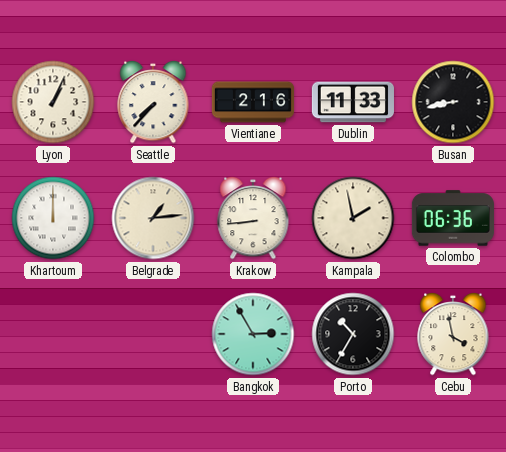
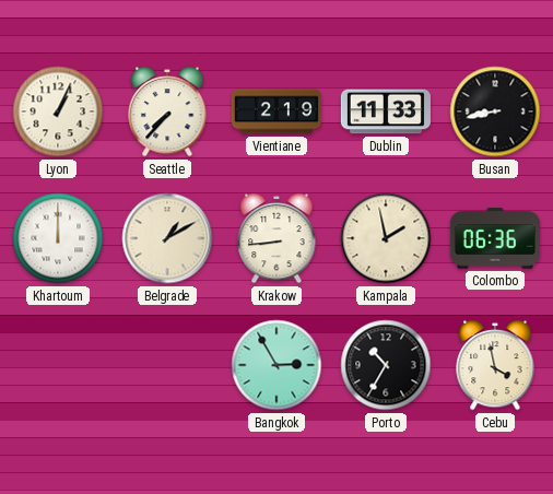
Vientiane: 2:16 -> 2:19
Belgrade: 1:14 -> 1:10
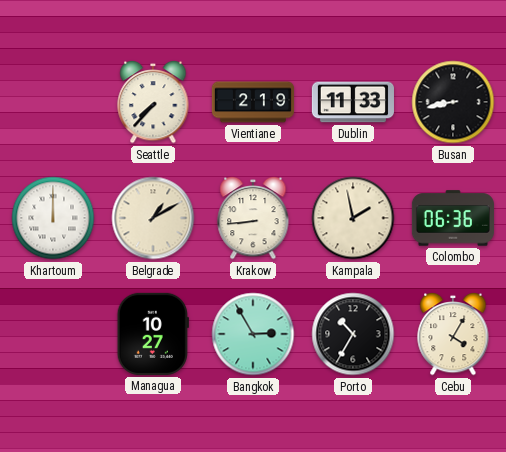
Lyon: 1:04 -> none
Managua: none -> 10:27
Cebu: 3:58 -> 4:05
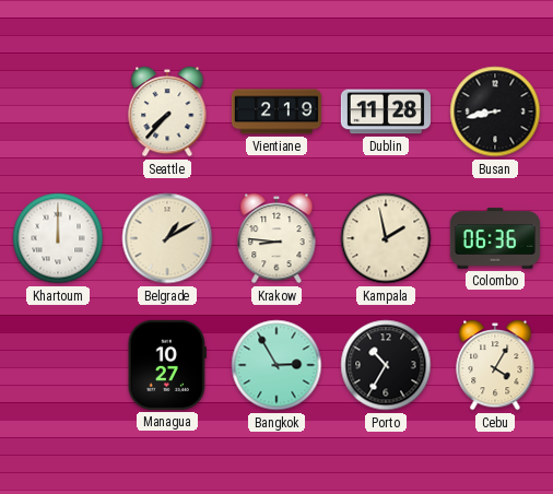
Dublin: 11:33 -> 11:28
Krakow: 8:44 -> 8:46
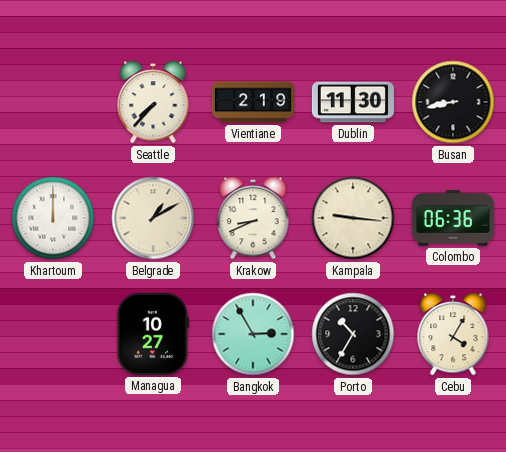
Dublin: 11:28 -> 11:30
Krakow: 8:46 -> 8:41
Kampala: 1:58 -> 9:16
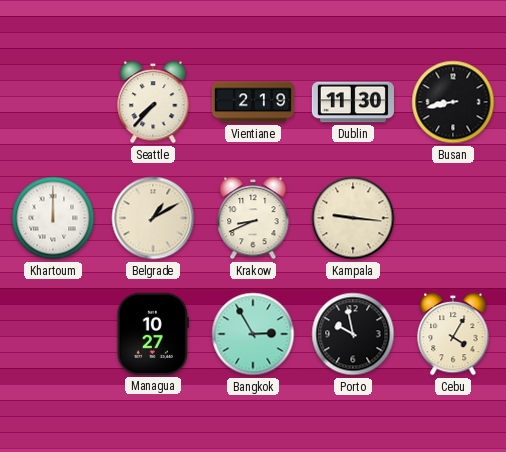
Colombo: 06:36 -> none
Porto: 10:35 -> 9:58
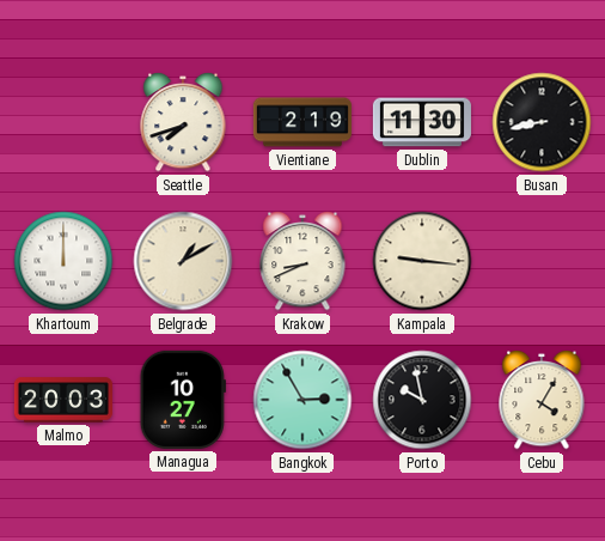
Seattle: 7:37 -> 7:42
Malmo: none -> 20:03
